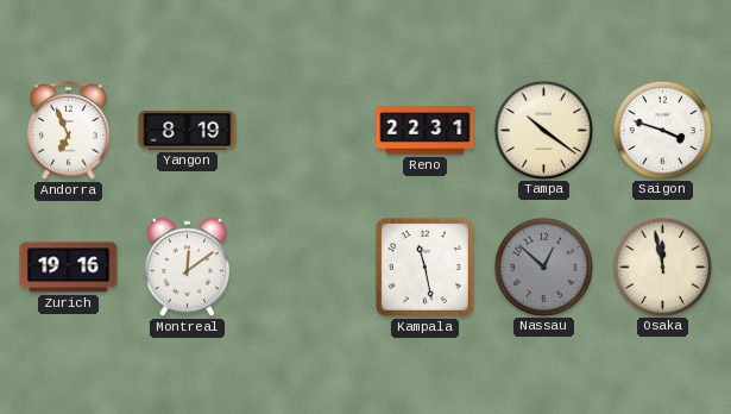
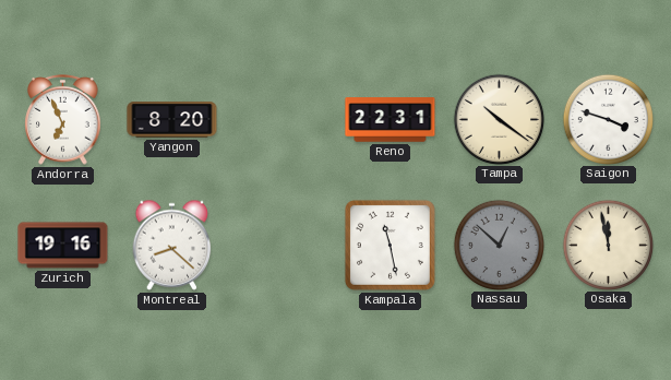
Yangon: 8:19 -> 8:20
Montreal: 12:09 -> 8:22
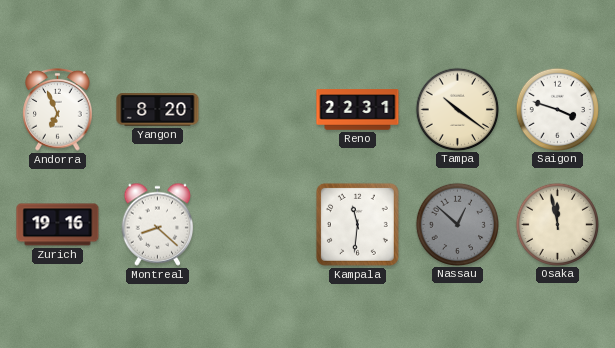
Kampala: 11:28 -> 11:31
